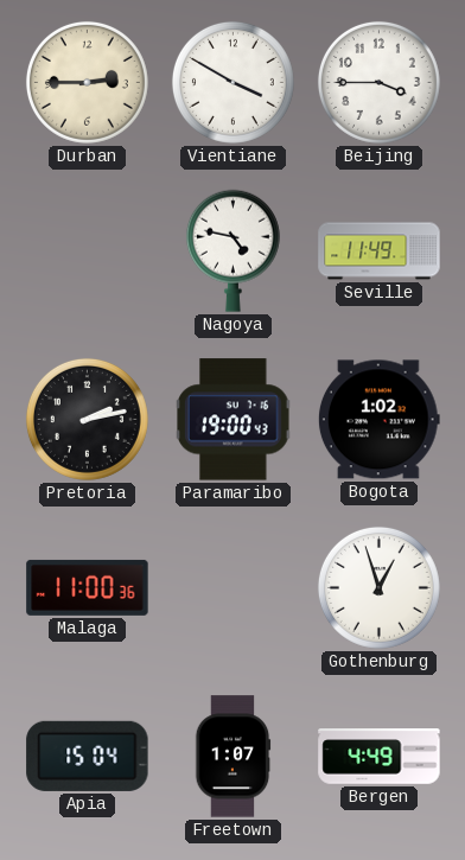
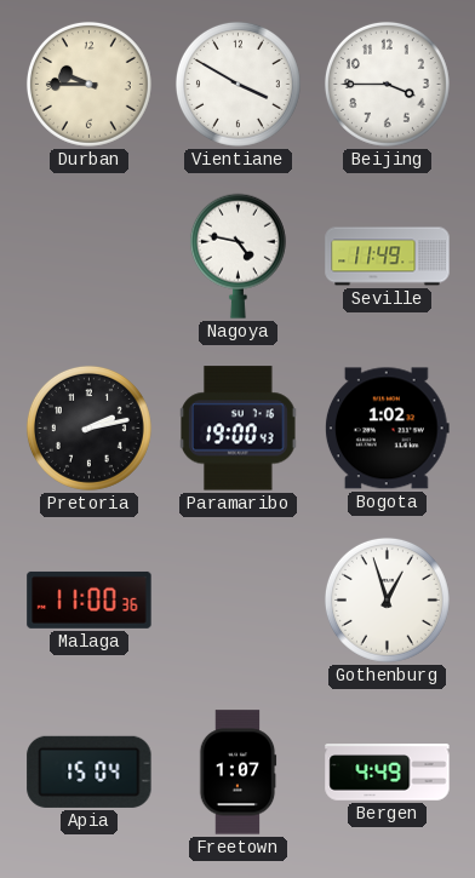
Durban: 2:45 -> 9:45
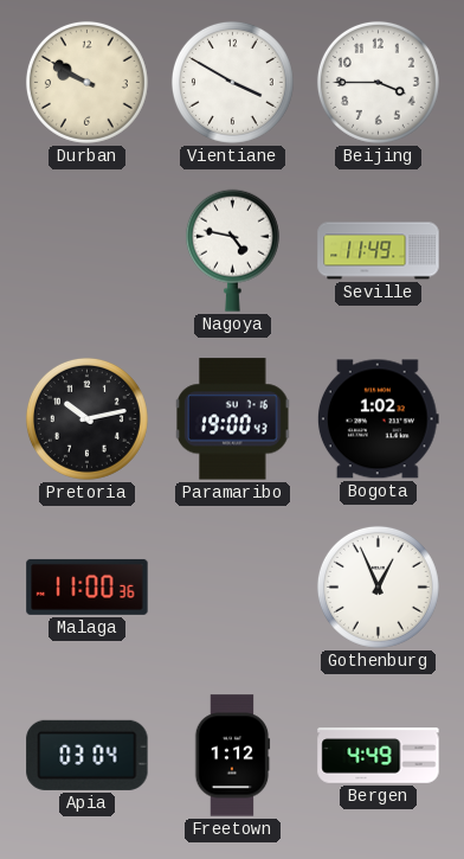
Durban: 9:45 -> 9:50
Pretoria: 2:13 -> 10:13
Gothenburg: 12:57 -> 12:56
Apia: 15:04 -> 03:04
Freetown: 1:07 -> 1:12
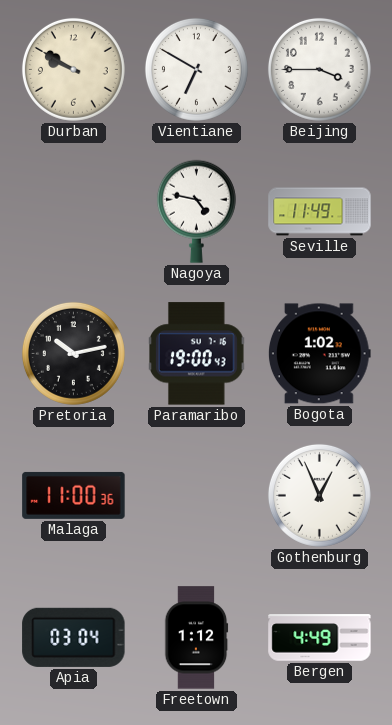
Vientiane: 3:50 -> 6:50
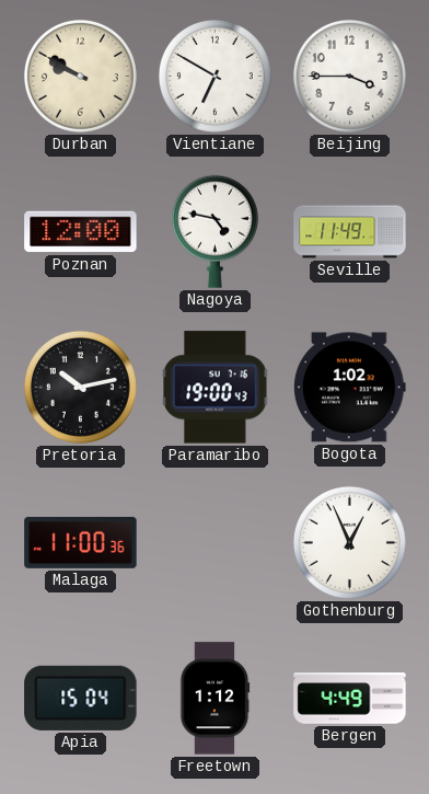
Poznan: none -> 12:00
Apia: 03:04 -> 15:04
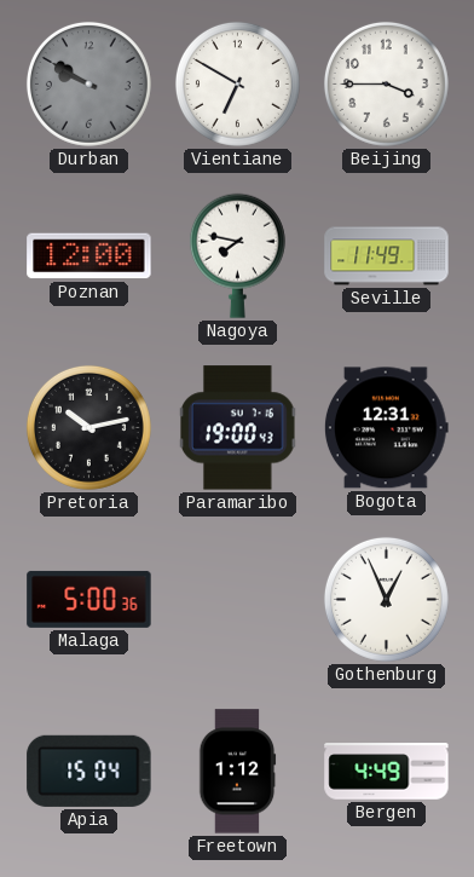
Durban dial: cream -> grey
Nagoya: 4:47 -> 7:47
Bogota: 1:02 -> 12:31
Malaga: 11:00 -> 5:00
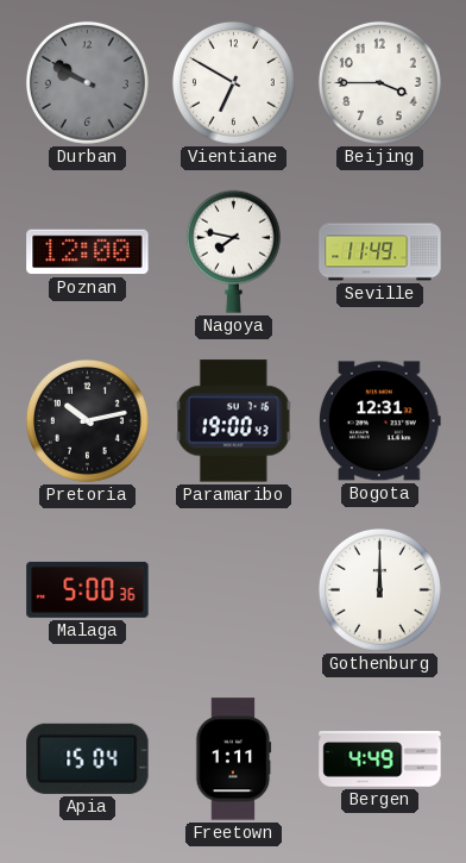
Gothenburg: 12:56 -> 12:00
Freetown: 1:12 -> 1:11
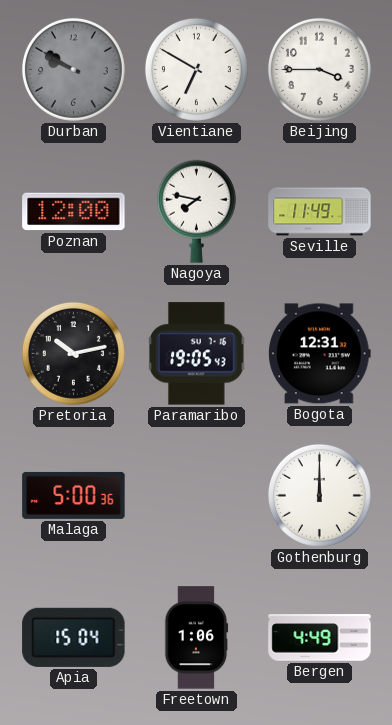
Paramaribo: 19:00 -> 19:05
Freetown: 1:11 -> 1:06
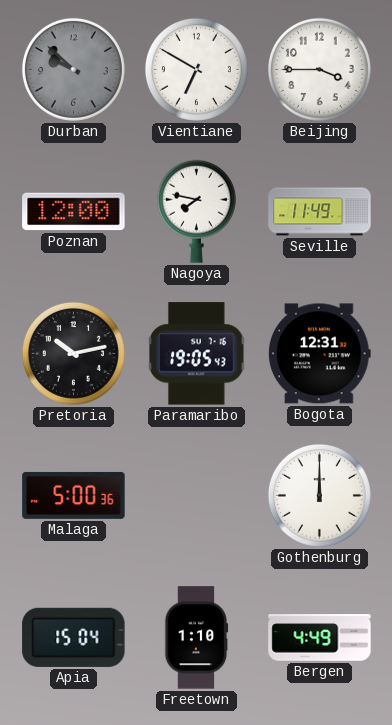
Durban: 9:50 -> 9:52
Freetown: 1:06 -> 1:10
